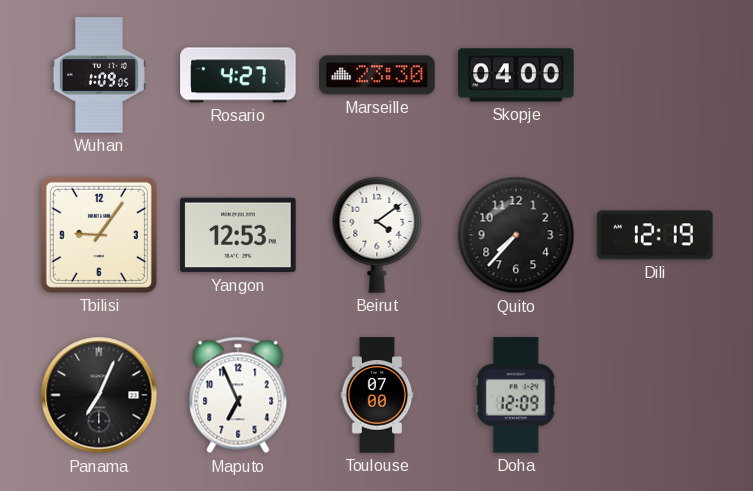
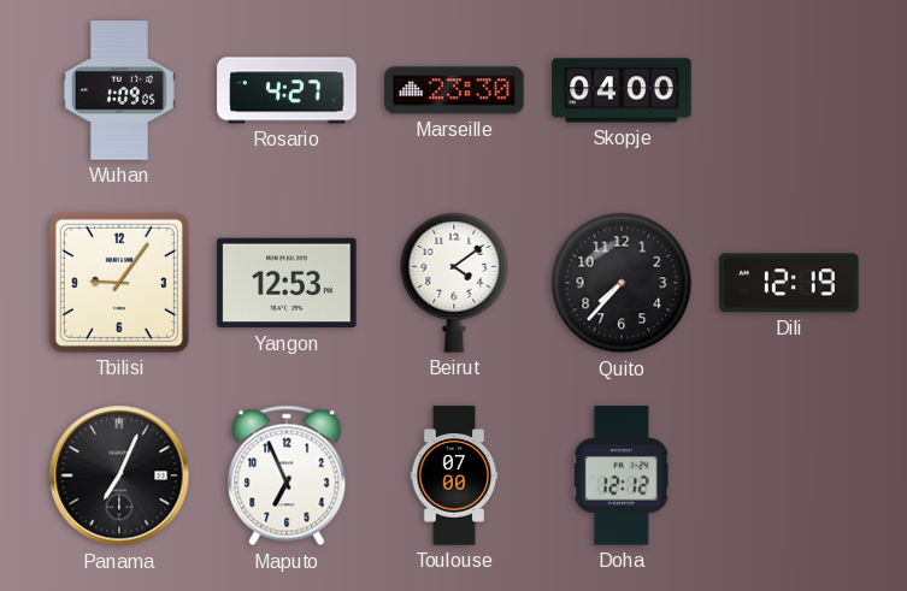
Doha: 12:09 -> 12:12
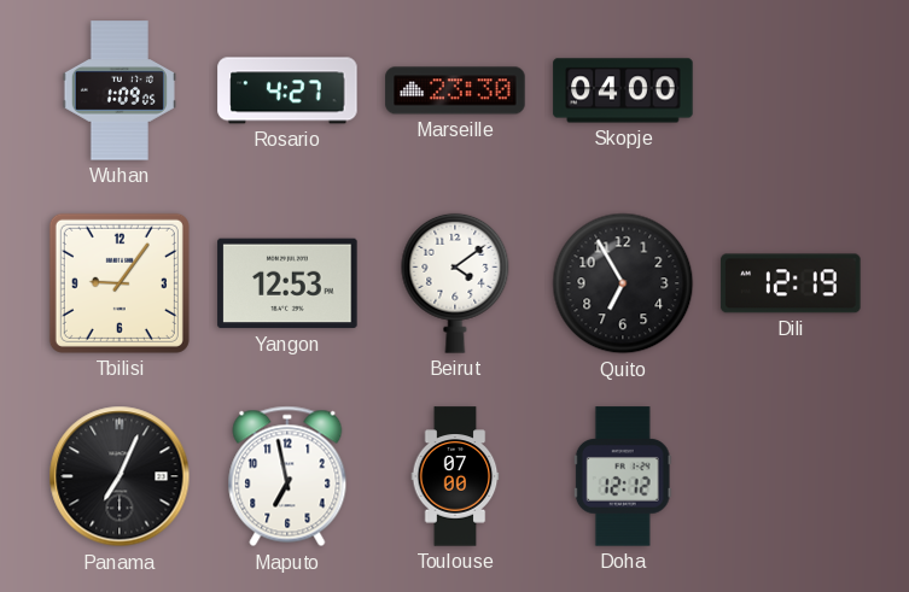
Quito: 7:37 -> 6:55
Maputo: 6:56 -> 6:58
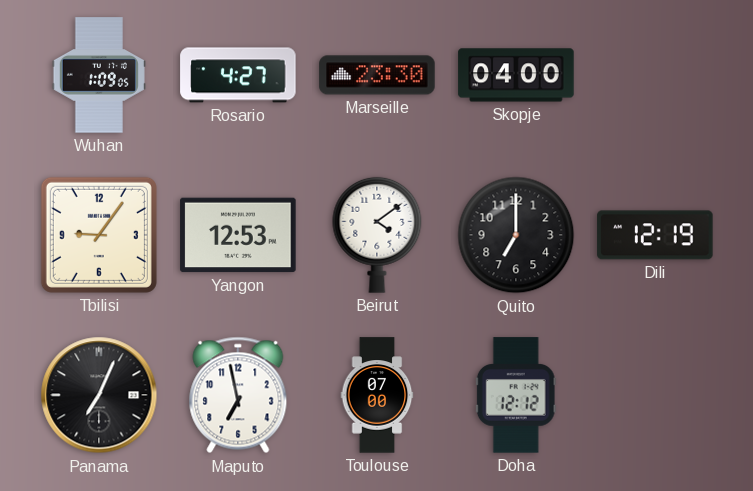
Quito: 6:55 -> 7:00
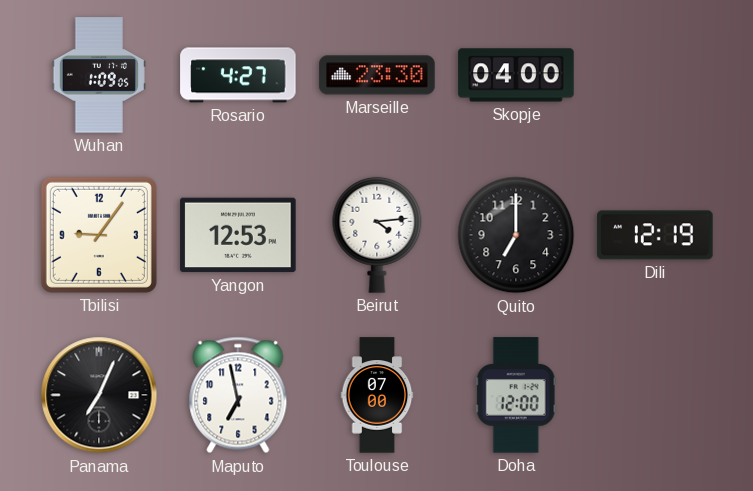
Beirut: 4:09 -> 4:14
Doha: 12:12 -> 12:00
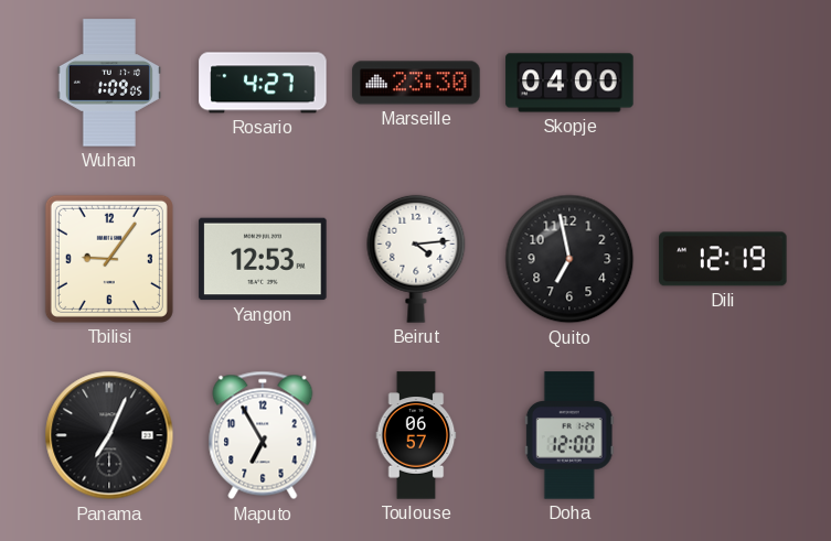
Quito: 7:00 -> 6:58
Maputo: 6:58 -> 6:55
Toulouse: 07:00 -> 06:57
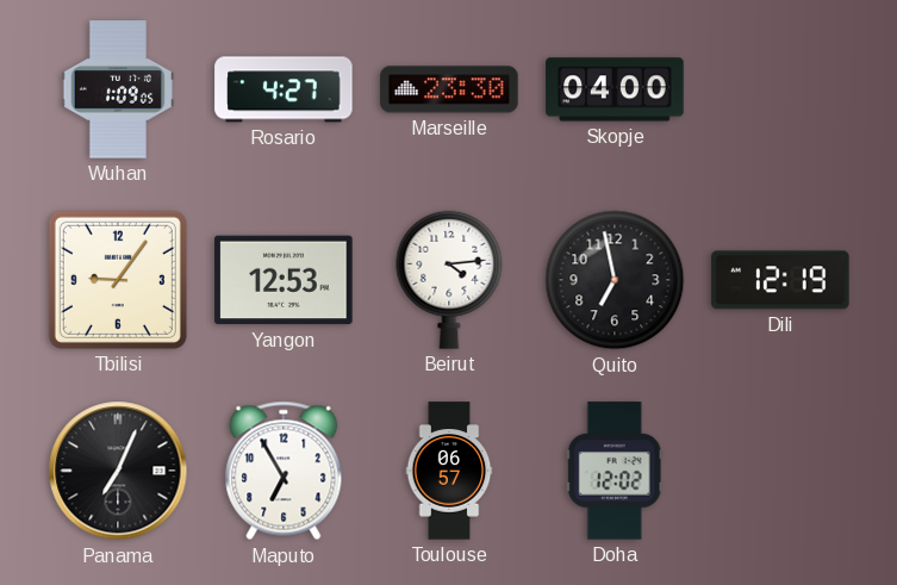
Doha: 12:00 -> 12:02
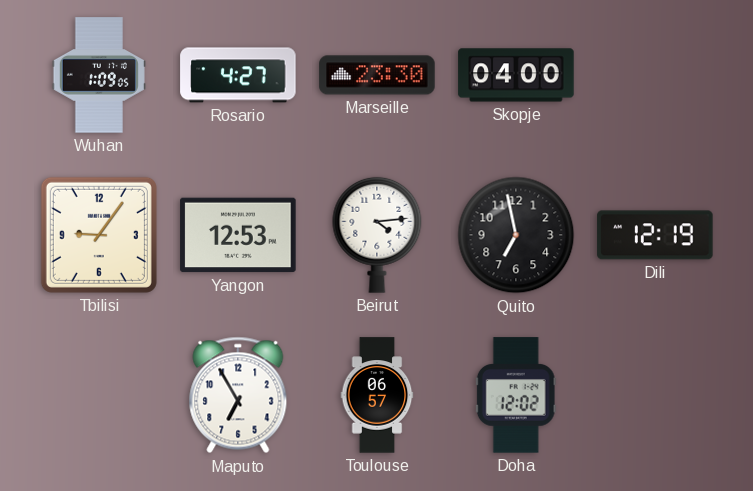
Panama: 7:04 -> none
